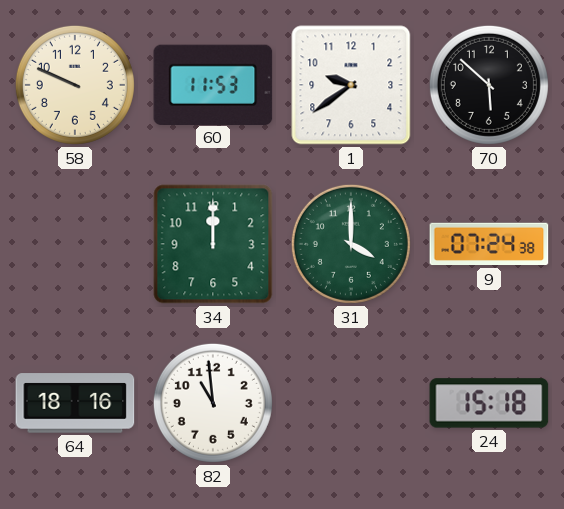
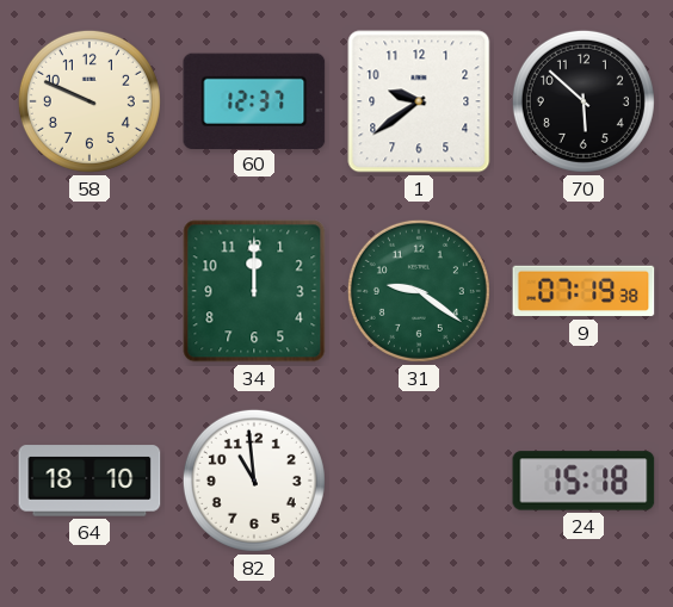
60: 11:53 -> 12:37
31: 4:00 -> 9:21
9: 07:24 -> 07:19
64: 18:16 -> 18:10
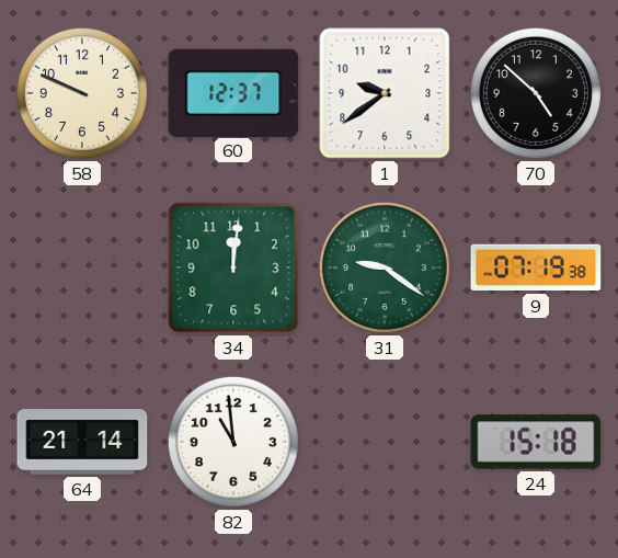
70: 5:52 -> 4:52
34: 12:00 -> 12:01
64: 18:10 -> 21:14
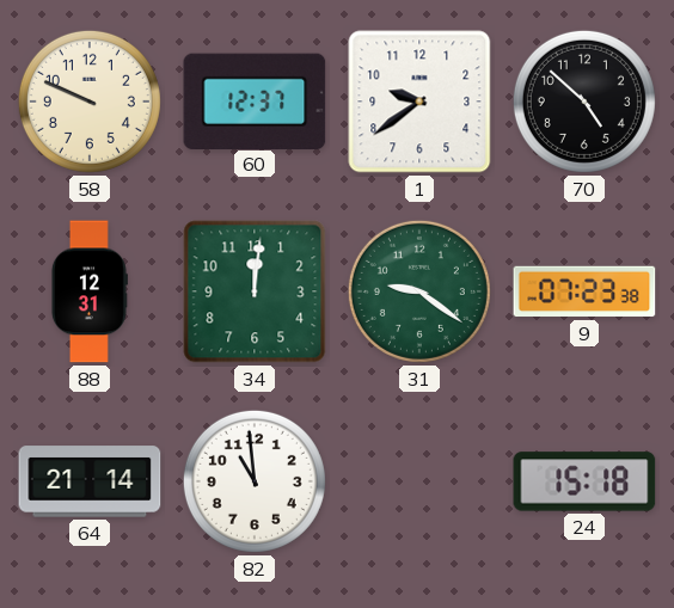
88: none -> 12:31
9: 07:19 -> 07:23
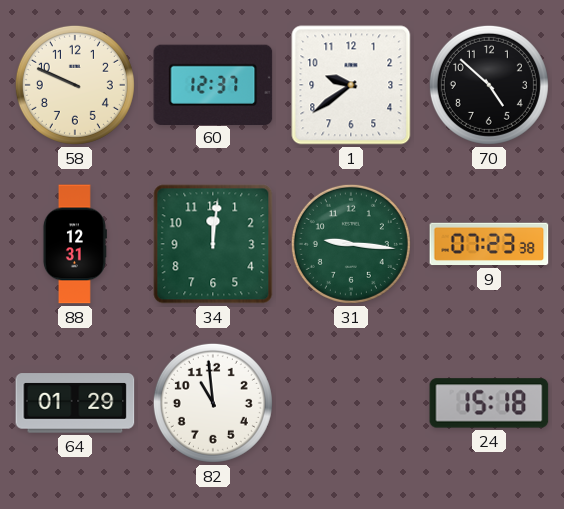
31: 9:21 -> 9:16
64: 21:14 -> 01:29
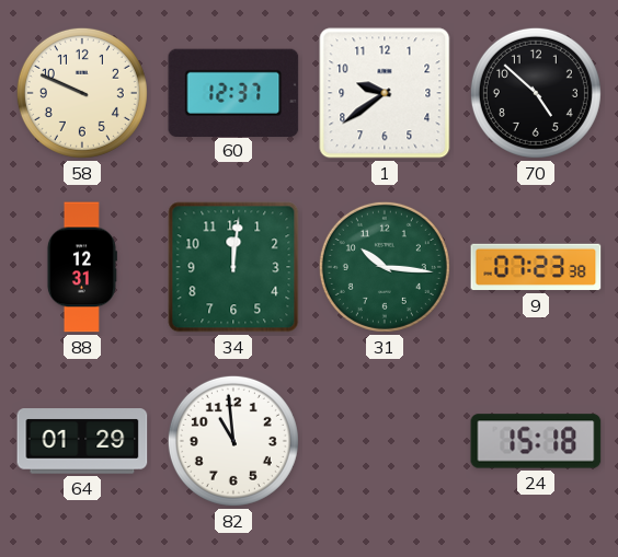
31: 9:16 -> 10:16
